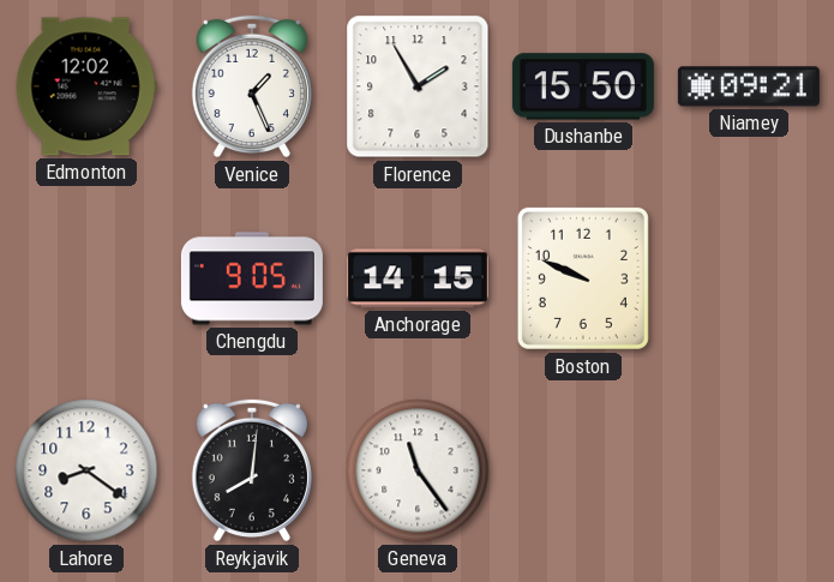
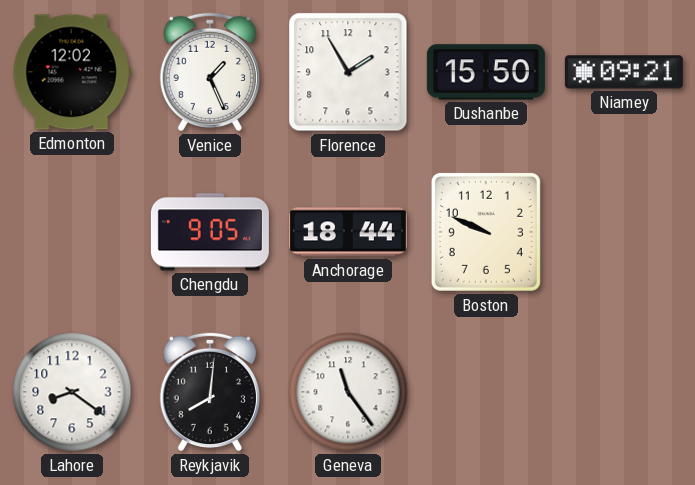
Anchorage: 14:15 -> 18:44
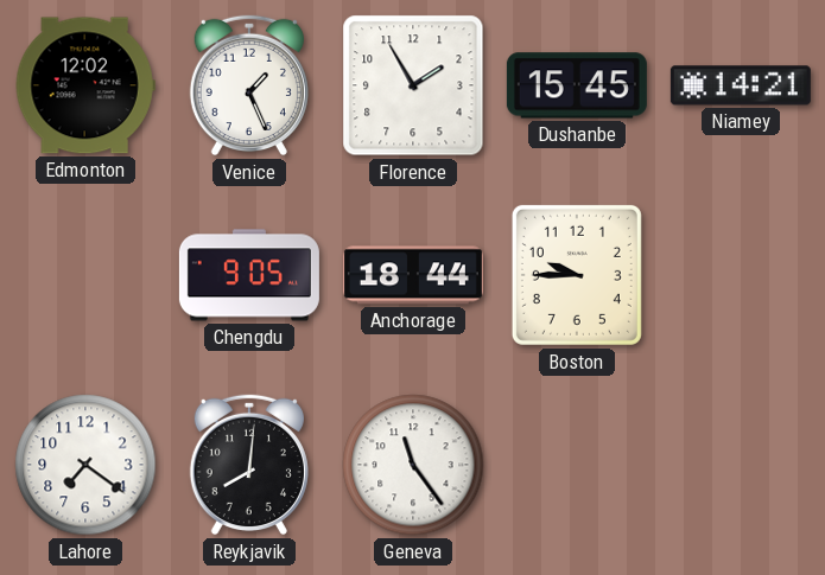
Dushanbe: 15:50 -> 15:45
Niamey: 09:21 -> 14:21
Boston: 9:49 -> 9:45
Lahore: 8:21 -> 7:21
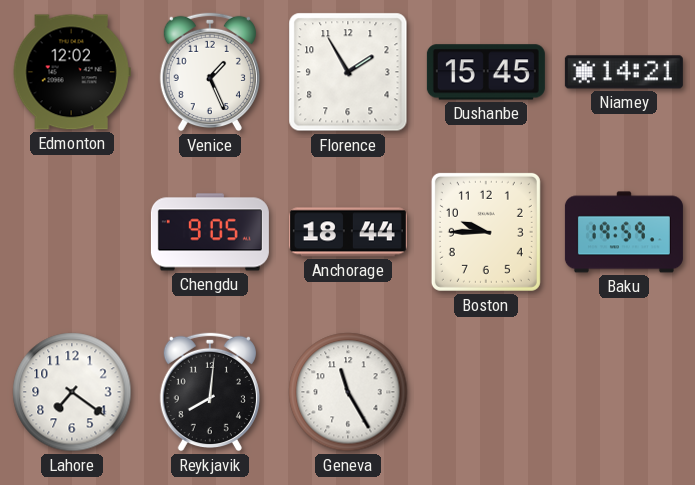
Baku: none -> 19:59
Geneva: 11:24 -> 11:25
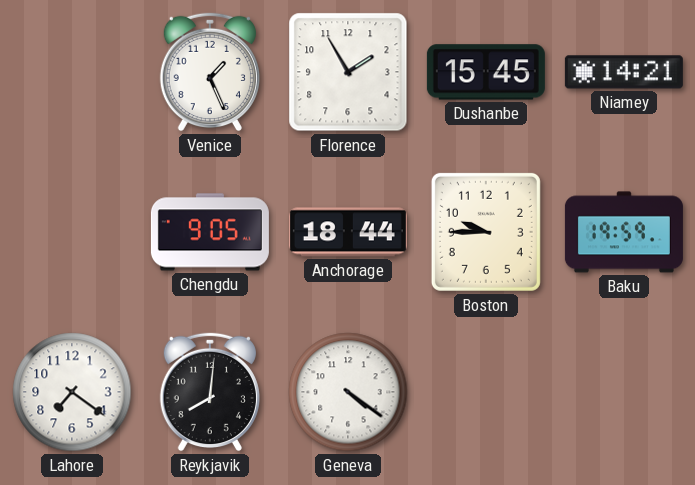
Edmonton: 12:02 -> none
Geneva: 11:25 -> 4:21
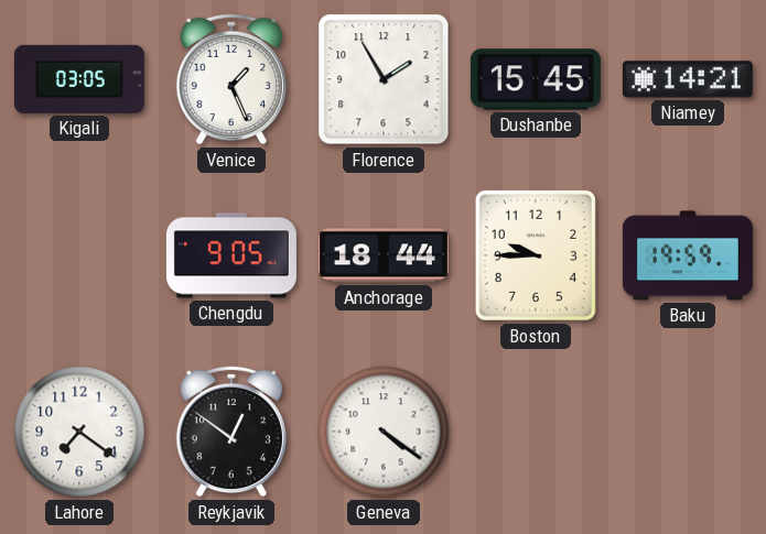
Kigali: none -> 03:05
Reykjavik: 8:01 -> 12:51
